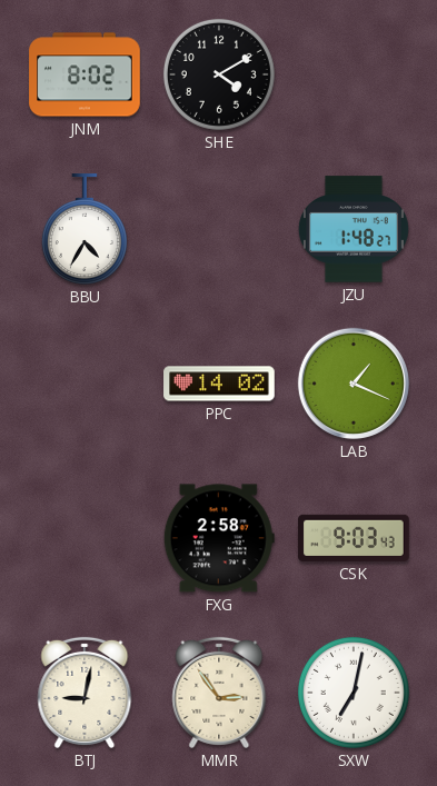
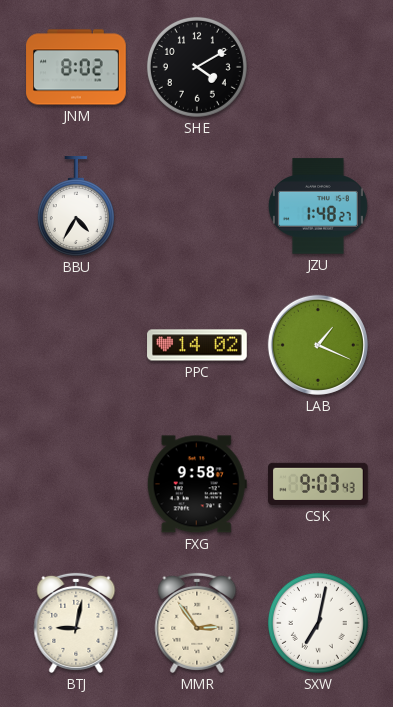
FXG: 2:58 -> 9:58
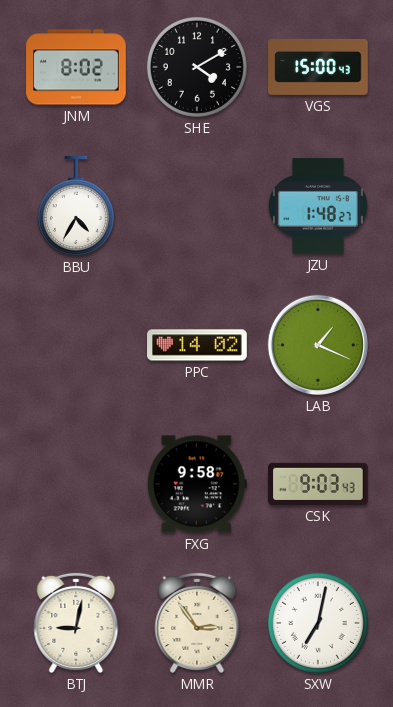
VGS: none -> 15:00
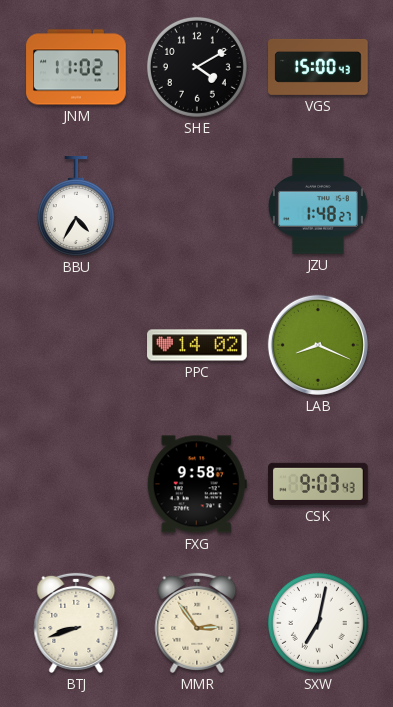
JNM: 8:02 -> 11:02
LAB: 1:19 -> 8:19
BTJ: 9:02 -> 8:42
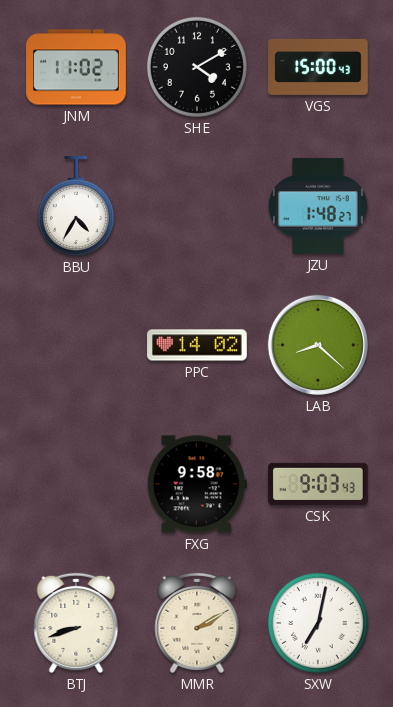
LAB: 8:19 -> 8:22
MMR: 2:54 -> 2:10
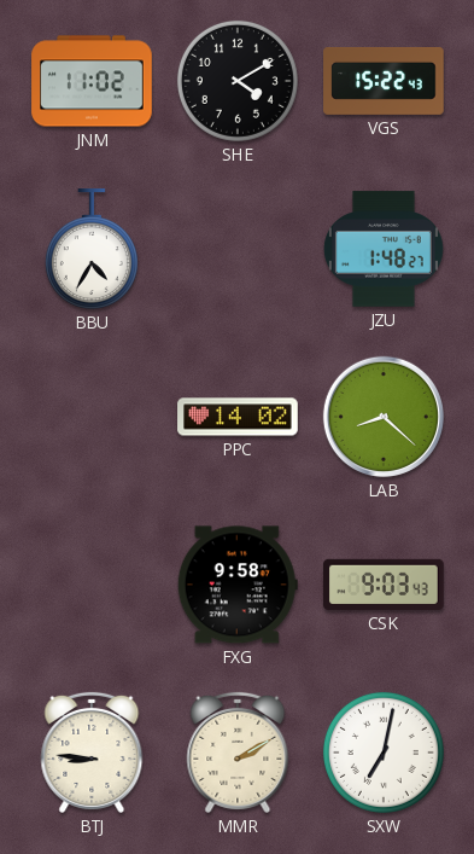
VGS: 15:00 -> 15:22
BTJ: 8:42 -> 8:46
